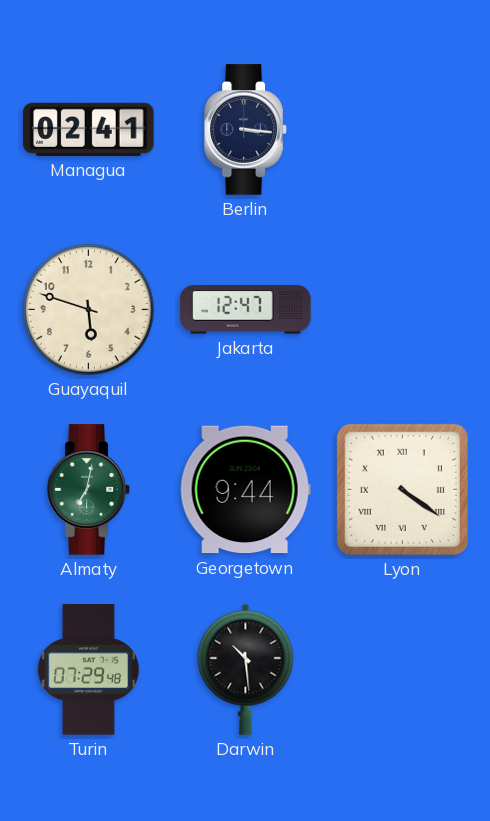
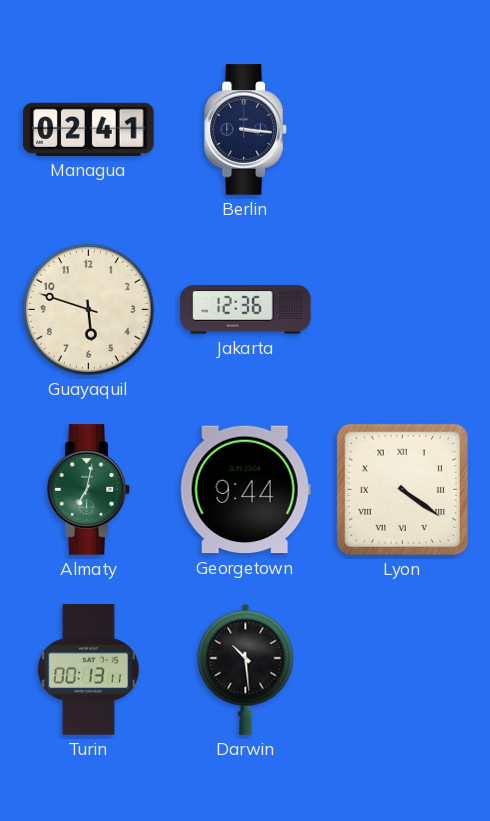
Jakarta: 12:47 -> 12:36
Turin: 07:29 -> 00:13
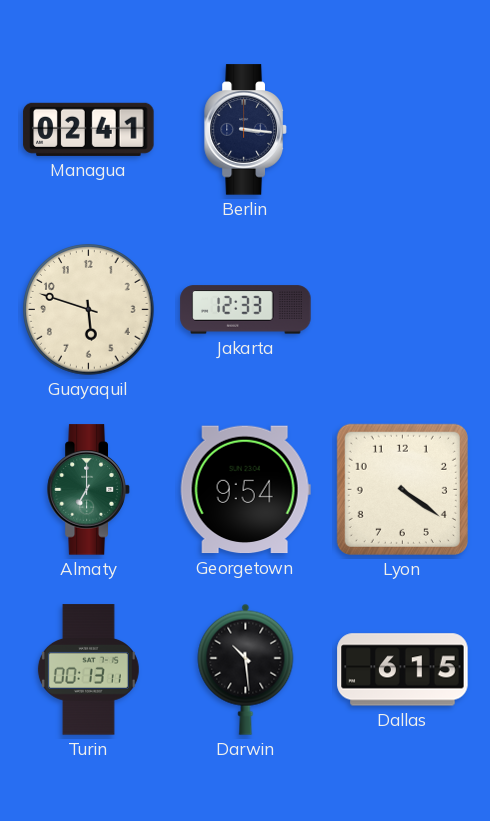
Jakarta: 12:36 -> 12:33
Almaty: 7:02 -> 7:00
Georgetown: 9:44 -> 9:54
Lyon numerals: Roman -> Arabic
Dallas: none -> 6:15
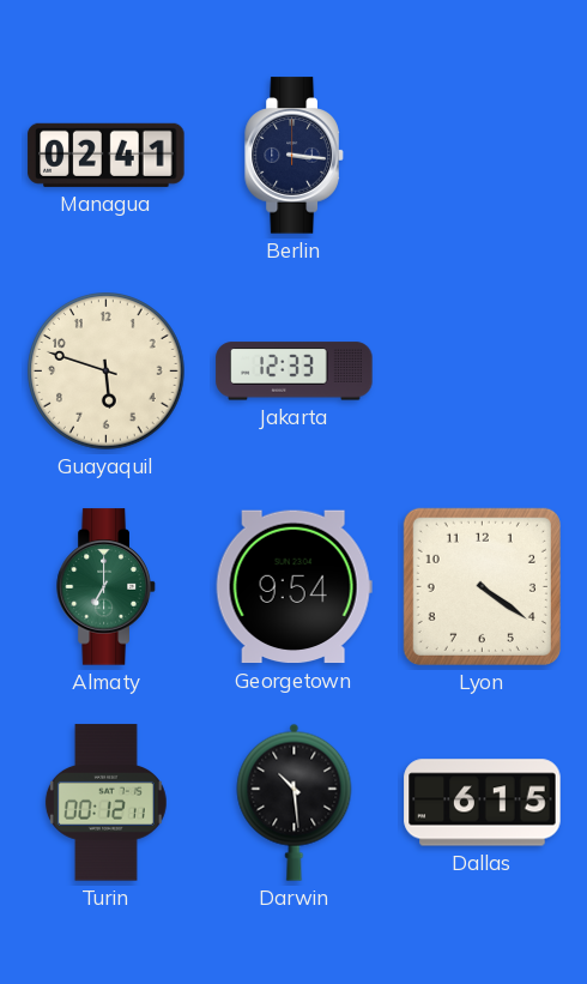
Turin: 00:13 -> 00:12
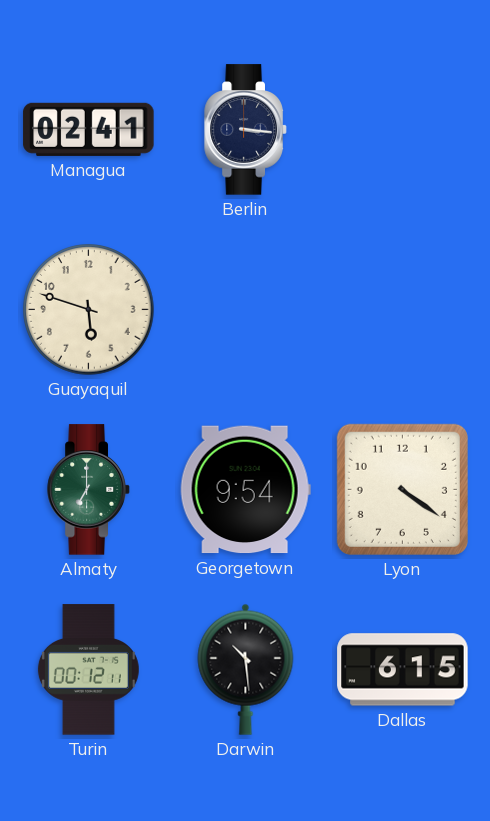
Jakarta: 12:33 -> none
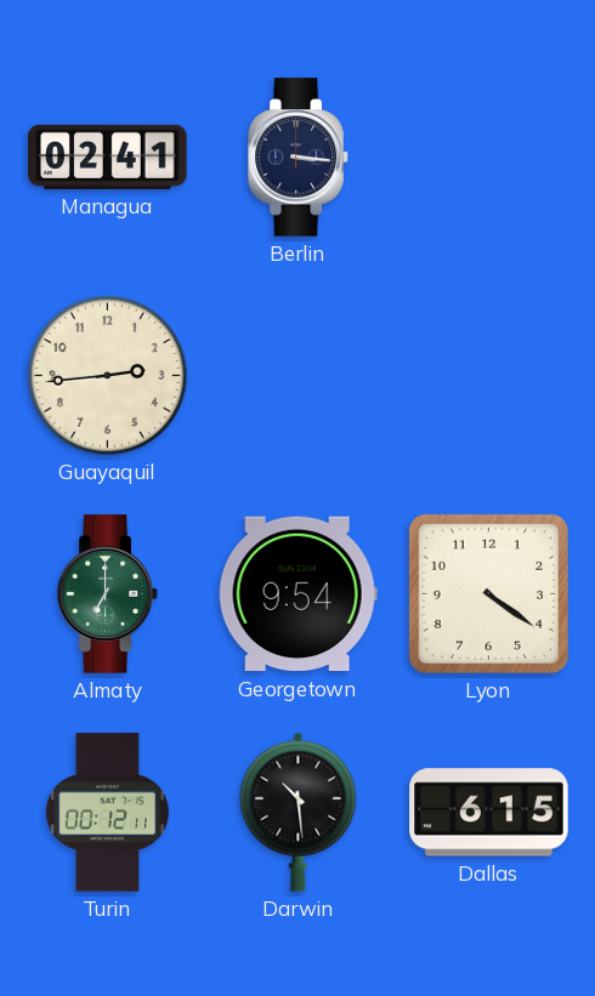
Guayaquil: 5:48 -> 2:44
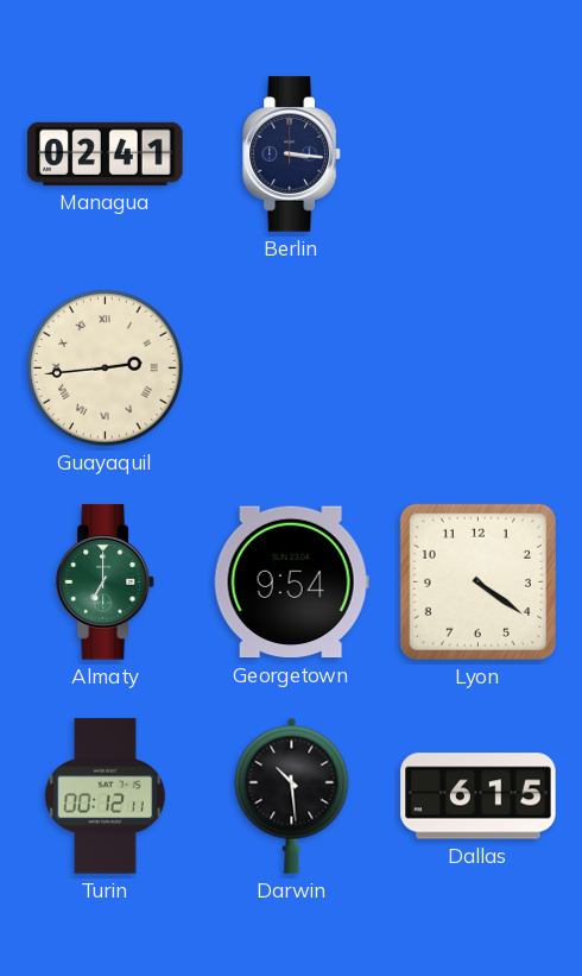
Guayaquil numerals: Arabic -> Roman
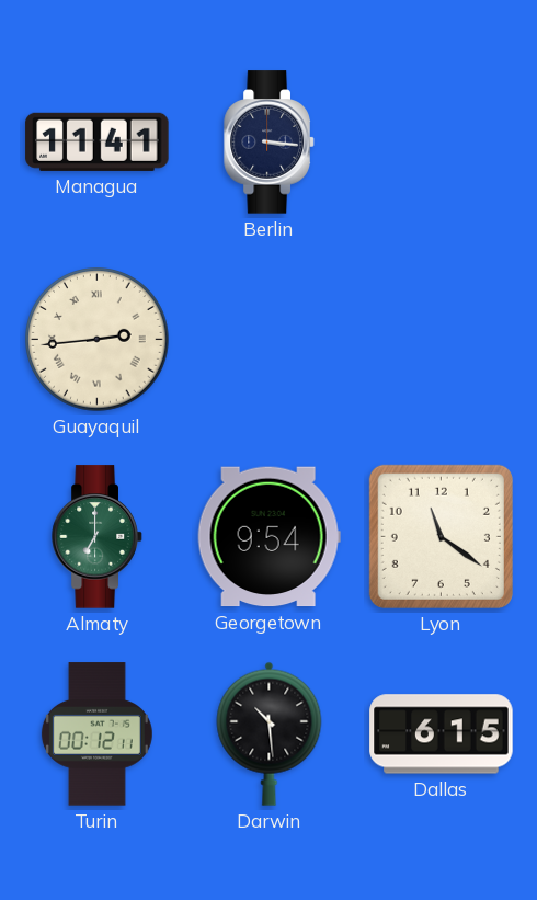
Managua: 02:41 -> 11:41
Lyon: 4:21 -> 11:21
